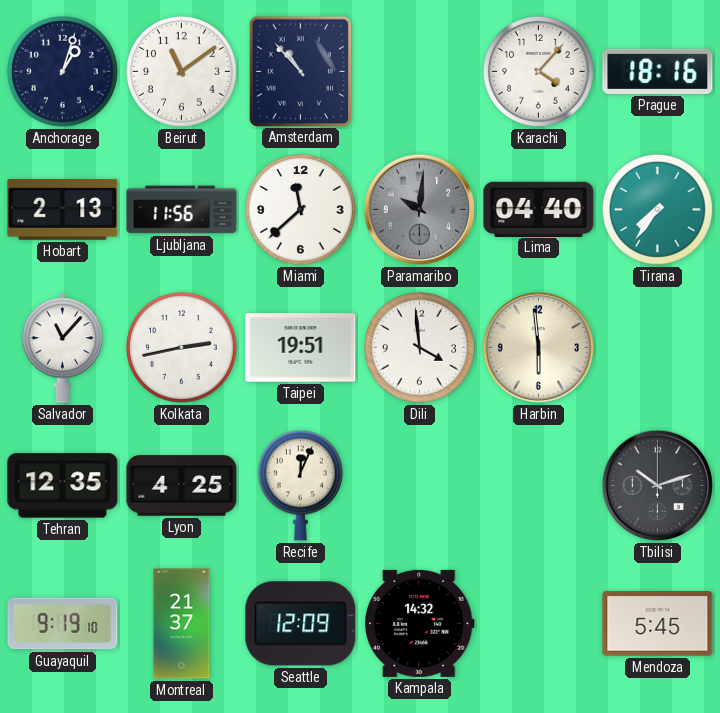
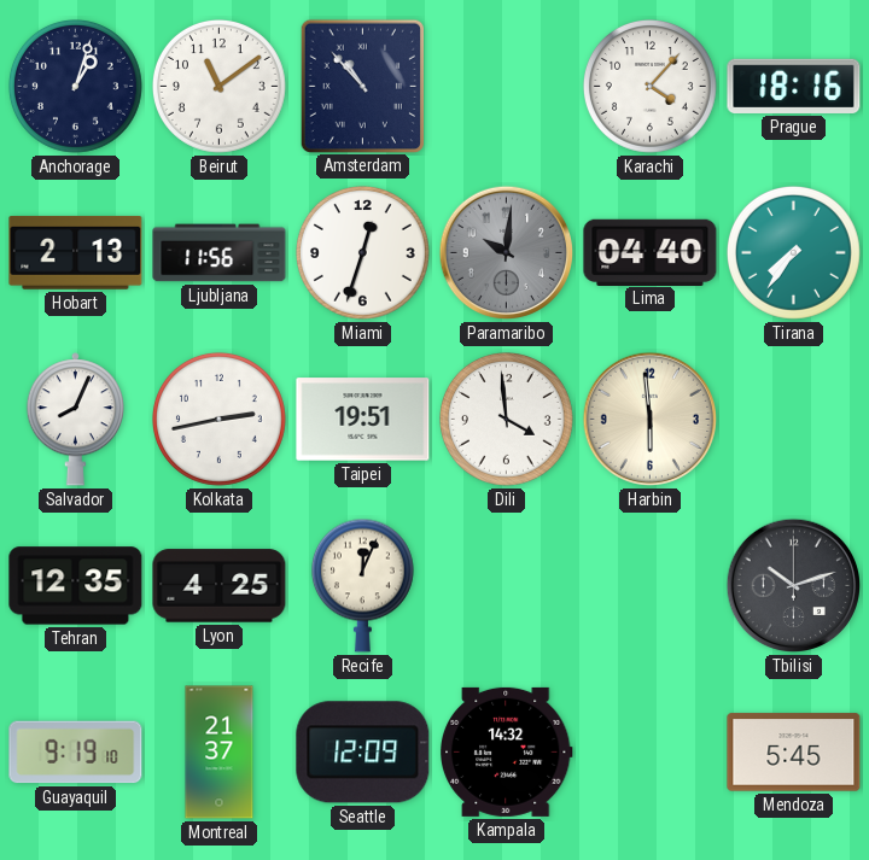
Miami: 11:38 -> 12:33
Salvador: 11:07 -> 8:04
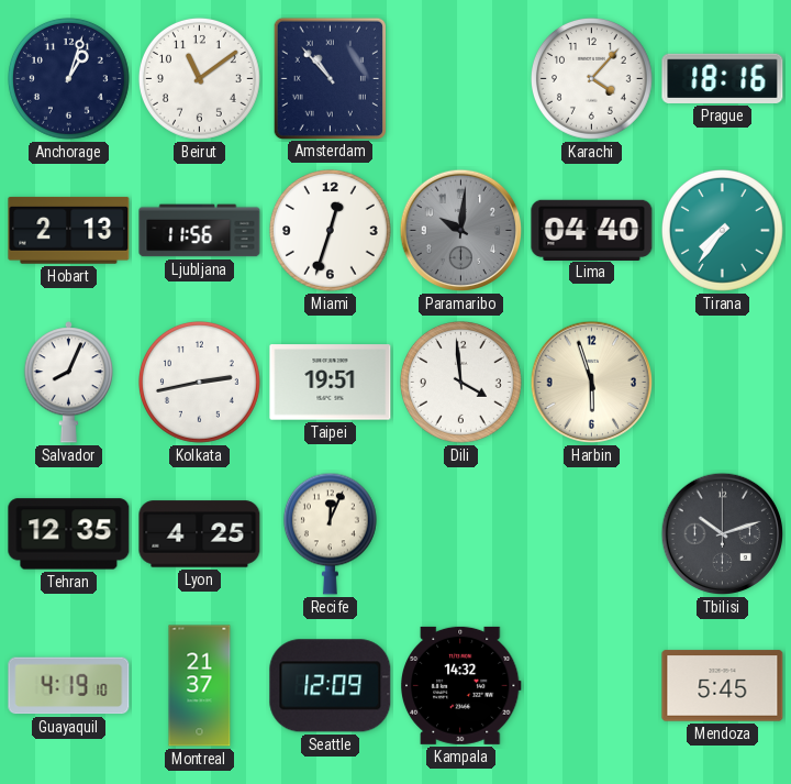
Harbin: 5:59 -> 5:57
Guayaquil: 9:19 -> 4:19
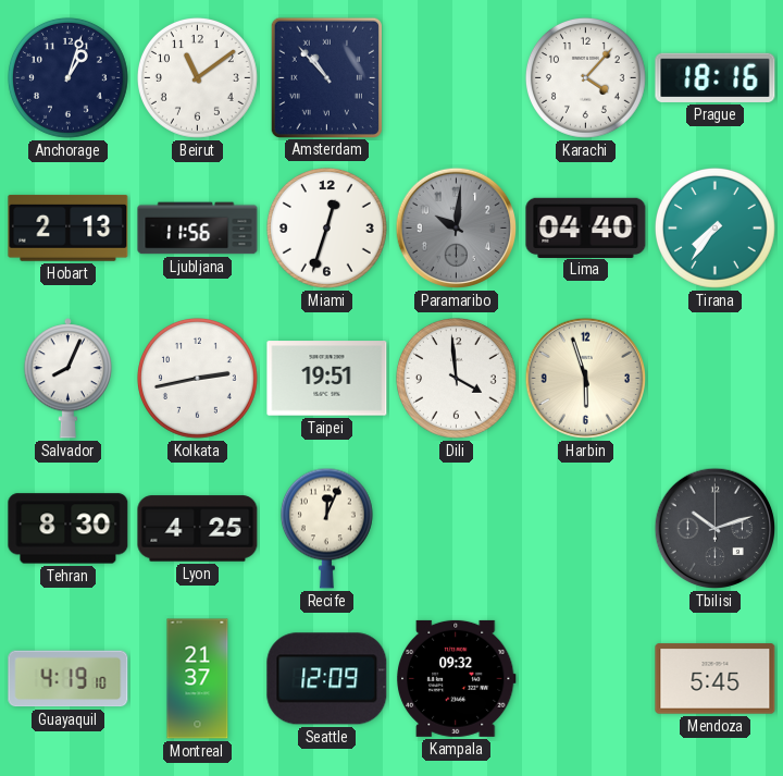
Tehran: 12:35 -> 8:30
Kampala: 14:32 -> 09:32
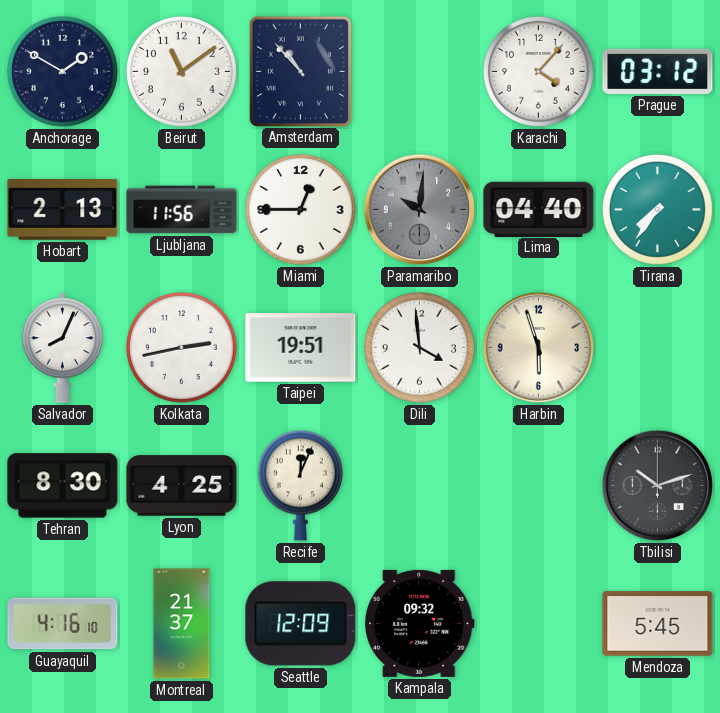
Anchorage: 1:03 -> 1:50
Prague: 18:16 -> 03:12
Miami: 12:33 -> 12:45
Guayaquil: 4:19 -> 4:16
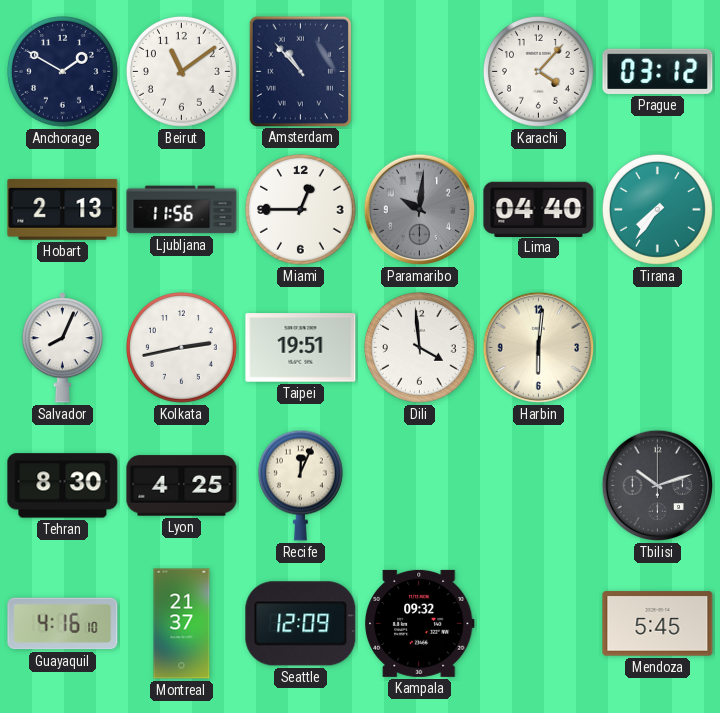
Harbin: 5:57 -> 6:01
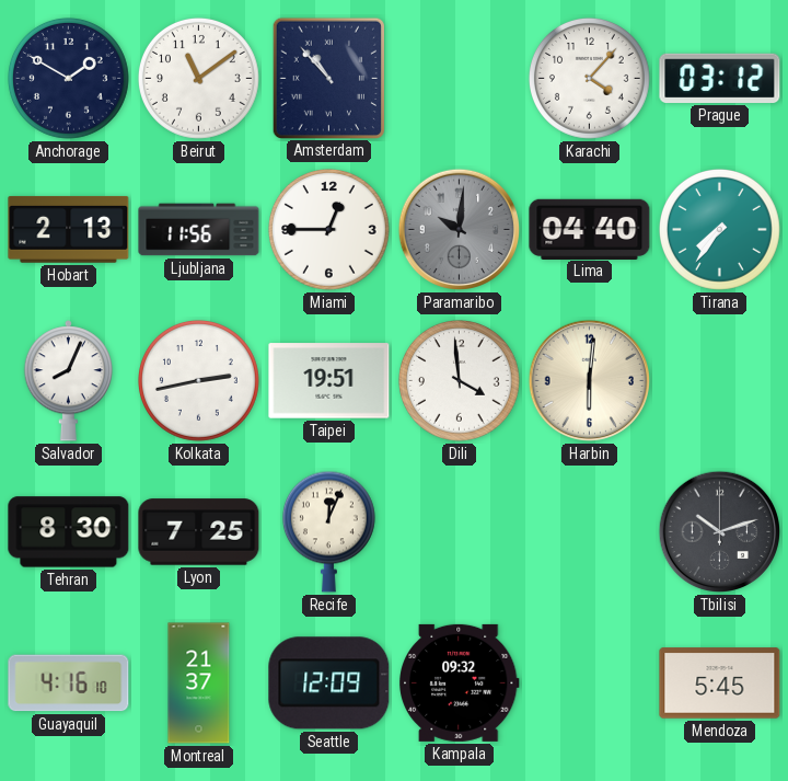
Lyon: 4:25 -> 7:25
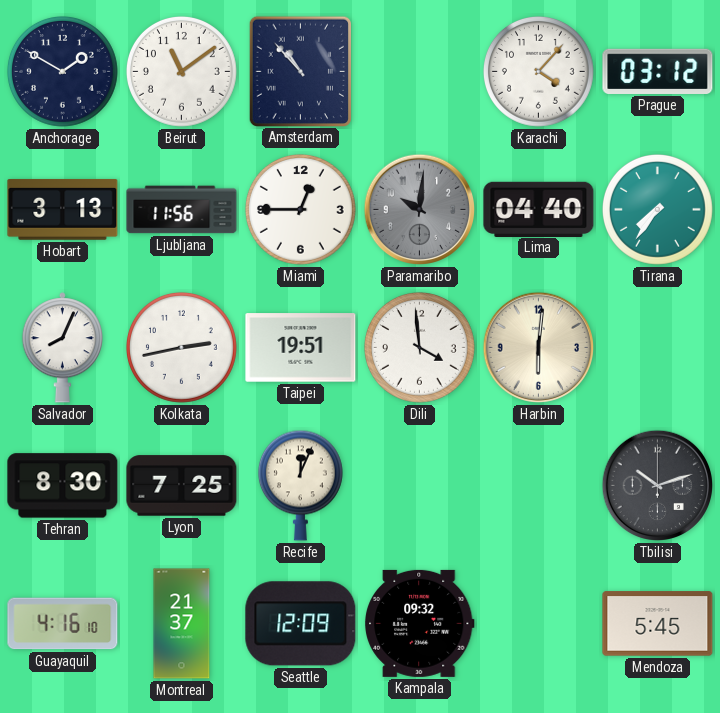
Hobart: 2:13 -> 3:13
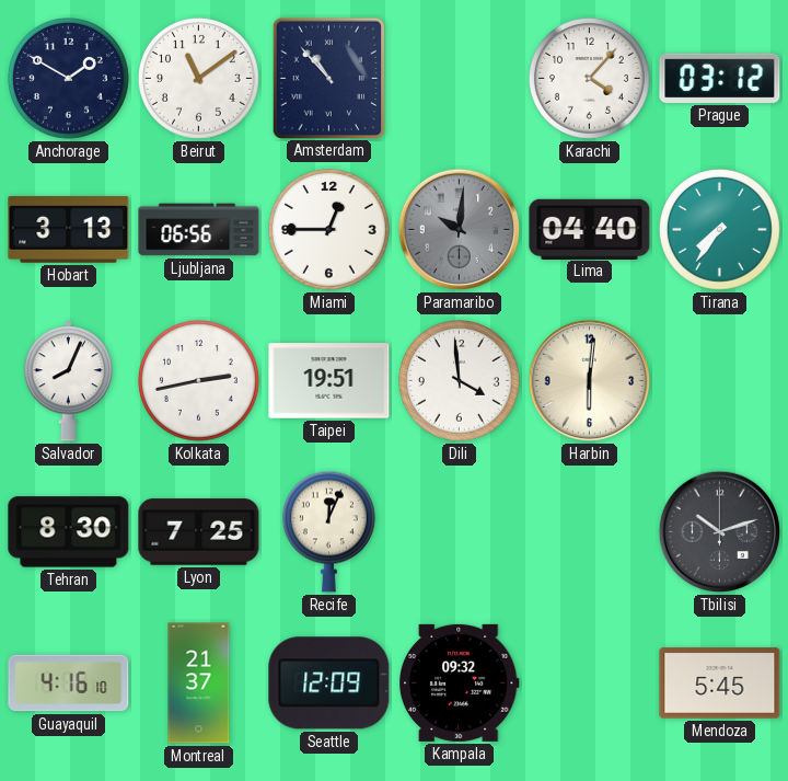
Ljubljana: 11:56 -> 06:56
